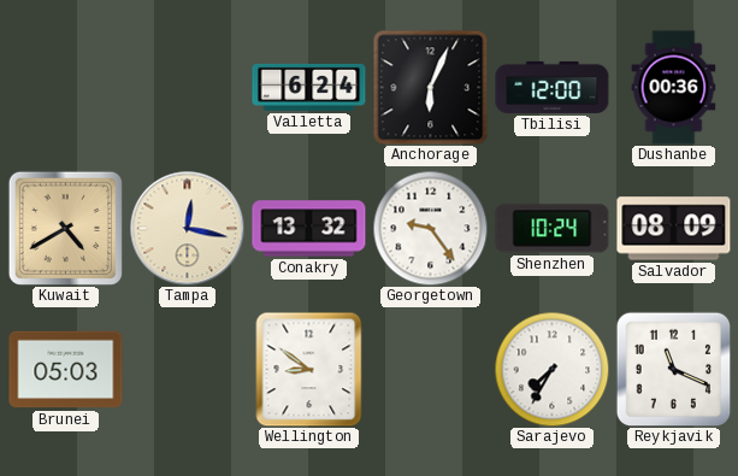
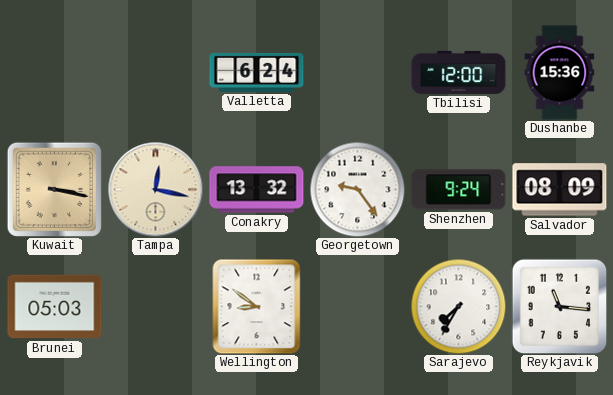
Anchorage: 6:04 -> none
Dushanbe: 00:36 -> 15:36
Kuwait: 4:40 -> 3:17
Shenzhen: 10:24 -> 9:24
Reykjavik: 11:19 -> 11:16
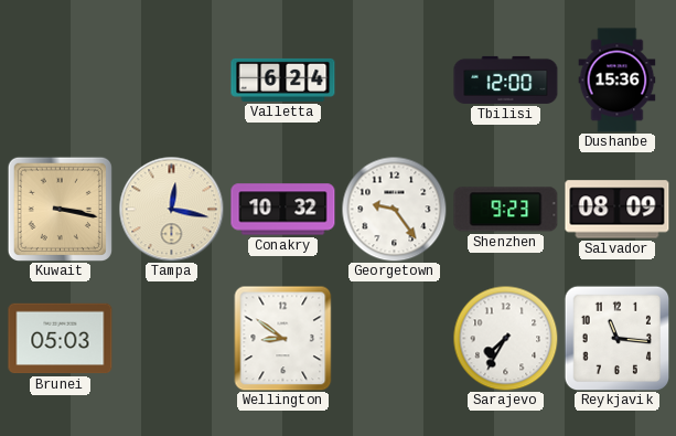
Conakry: 13:32 -> 10:32
Shenzhen: 9:24 -> 9:23
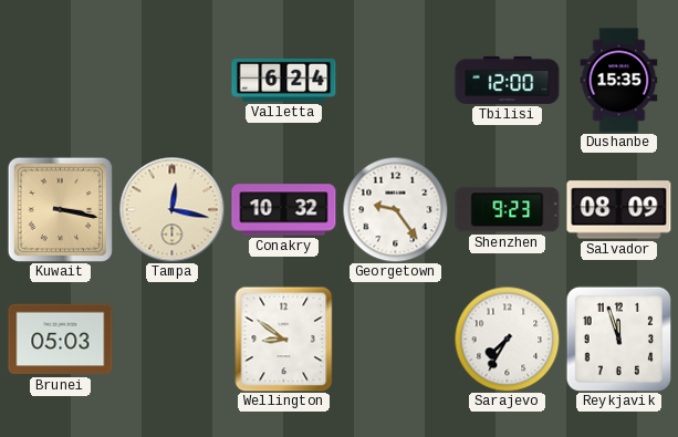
Dushanbe: 15:36 -> 15:35
Reykjavik: 11:16 -> 11:57
